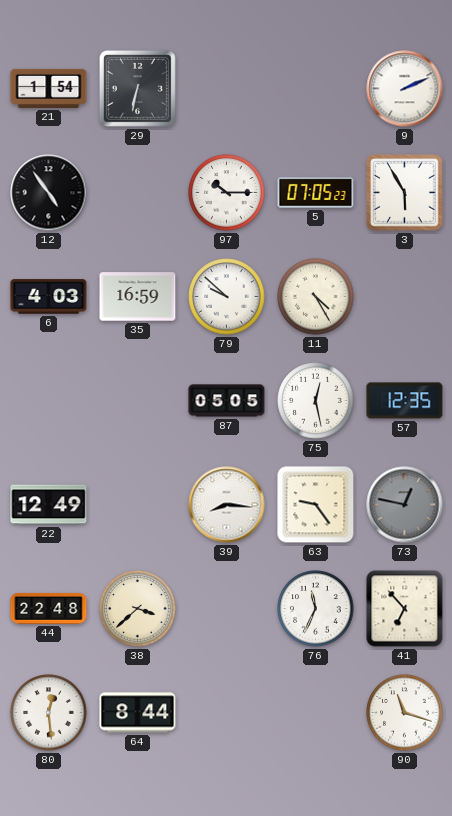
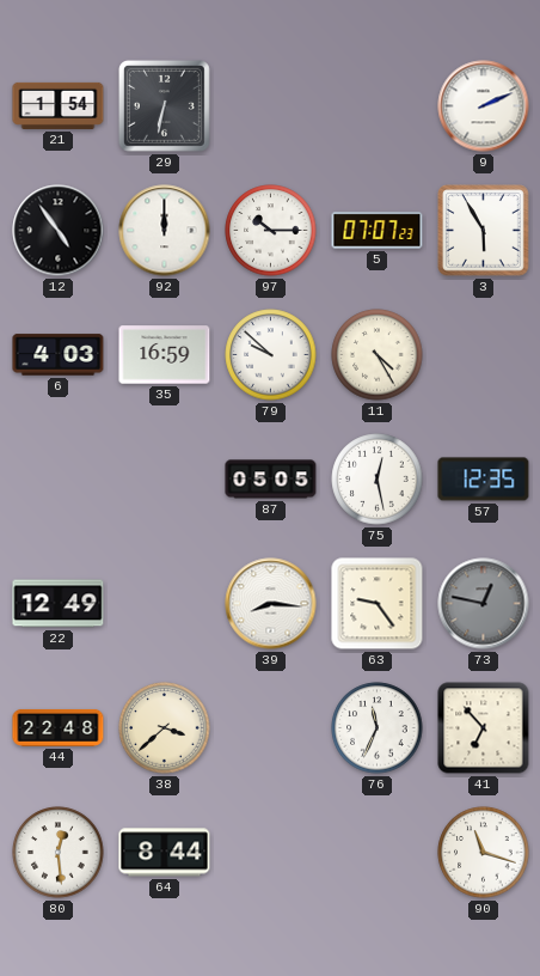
92: none -> 12:00
5: 07:05 -> 07:07
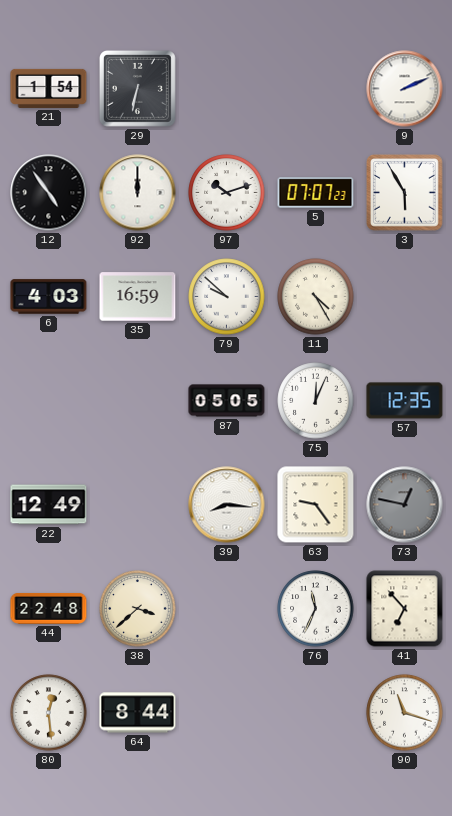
97: 10:15 -> 10:12
75: 12:28 -> 12:04
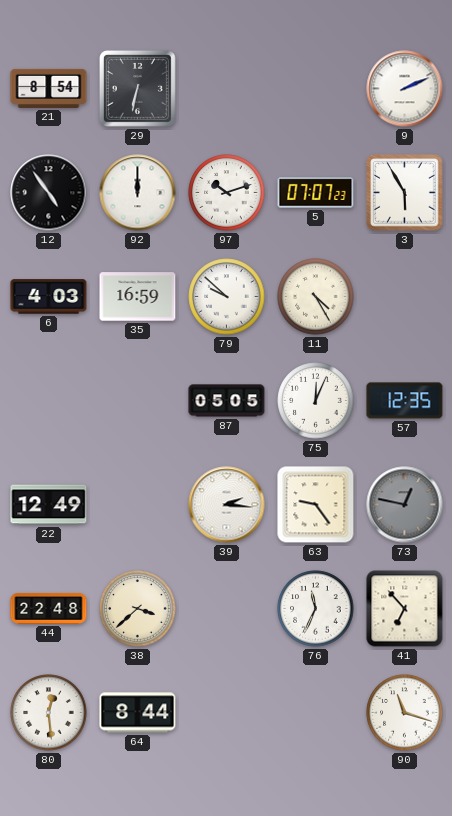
21: 1:54 -> 8:54
39: 8:16 -> 2:16
